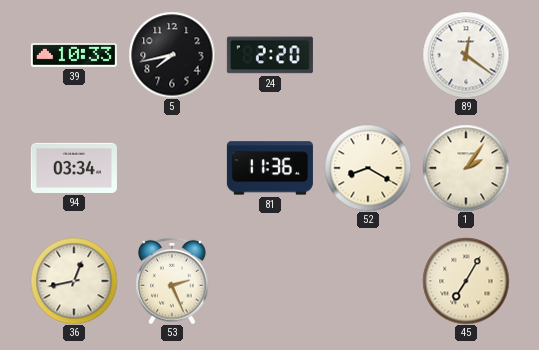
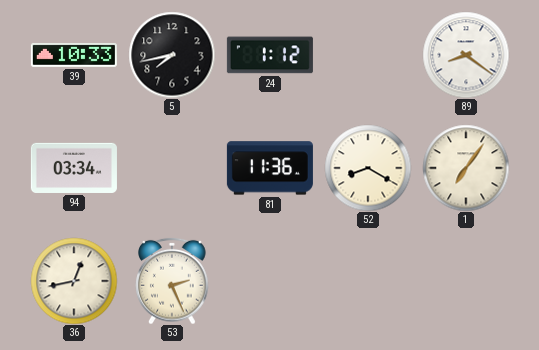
24: 2:20 -> 1:12
89: 12:21 -> 8:21
1: 2:06 -> 7:06
45: 7:05 -> none
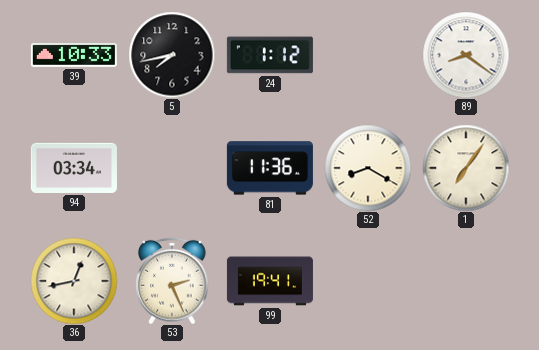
99: none -> 19:41
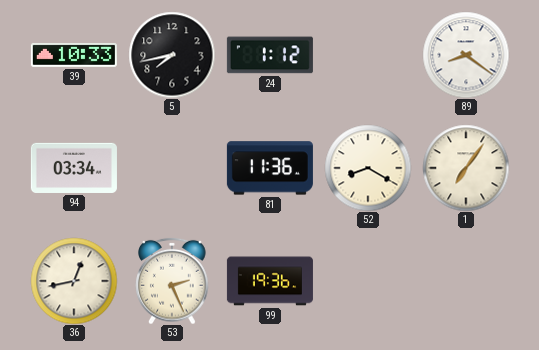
99: 19:41 -> 19:36
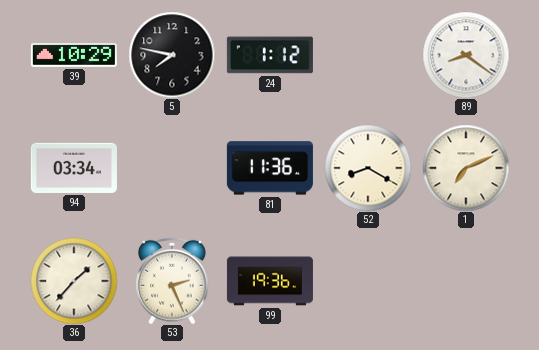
39: 10:33 -> 10:29
5: 7:43 -> 7:47
1: 7:06 -> 7:11
36: 12:43 -> 1:37
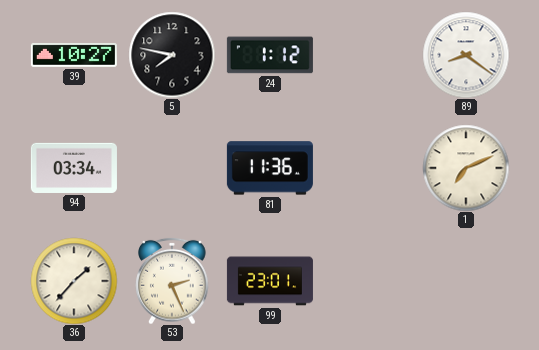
39: 10:29 -> 10:27
52: 8:20 -> none
99: 19:36 -> 23:01
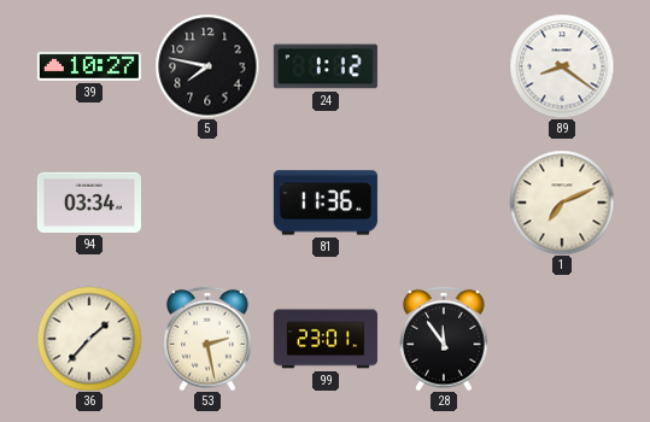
53: 2:26 -> 2:28
28: none -> 11:54
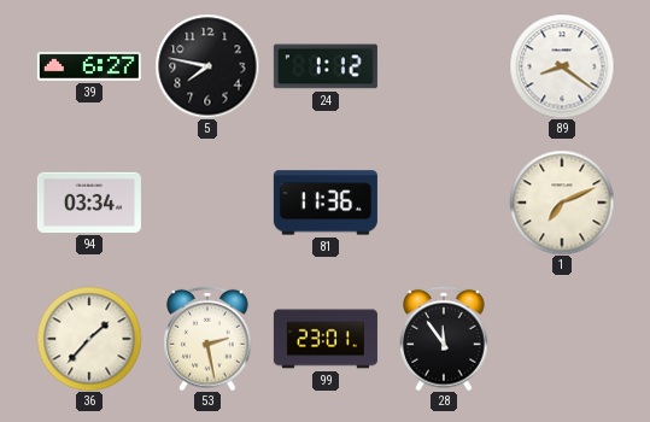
39: 10:27 -> 6:27
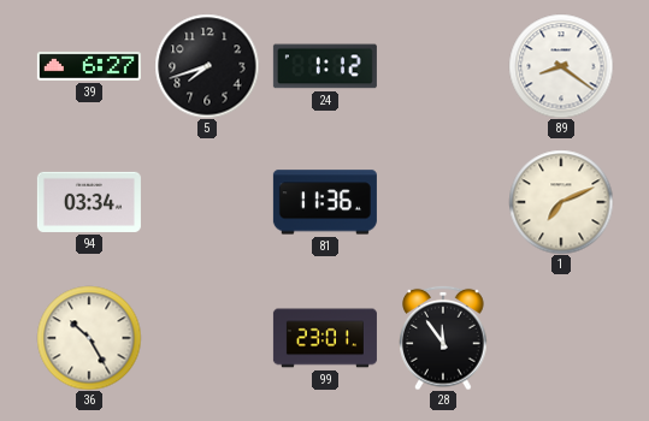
5: 7:47 -> 7:42
36: 1:37 -> 10:25
53: 2:28 -> none
